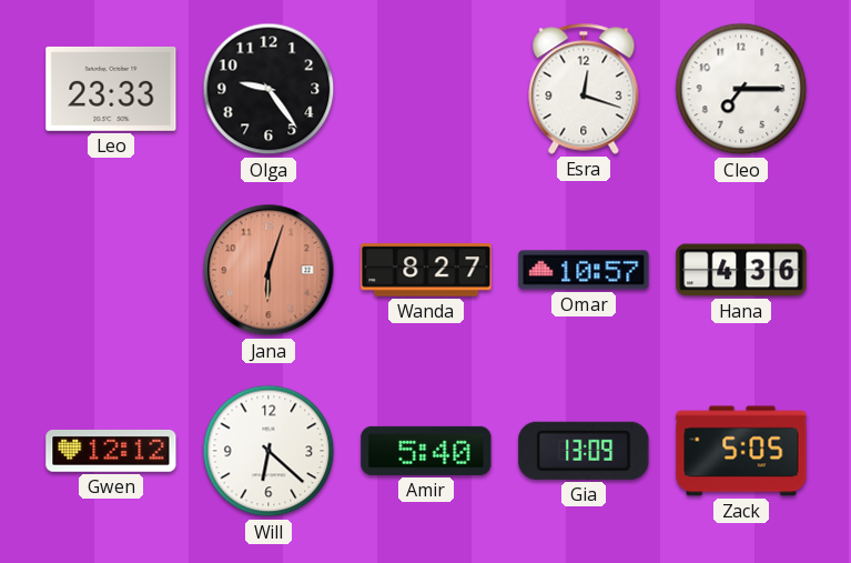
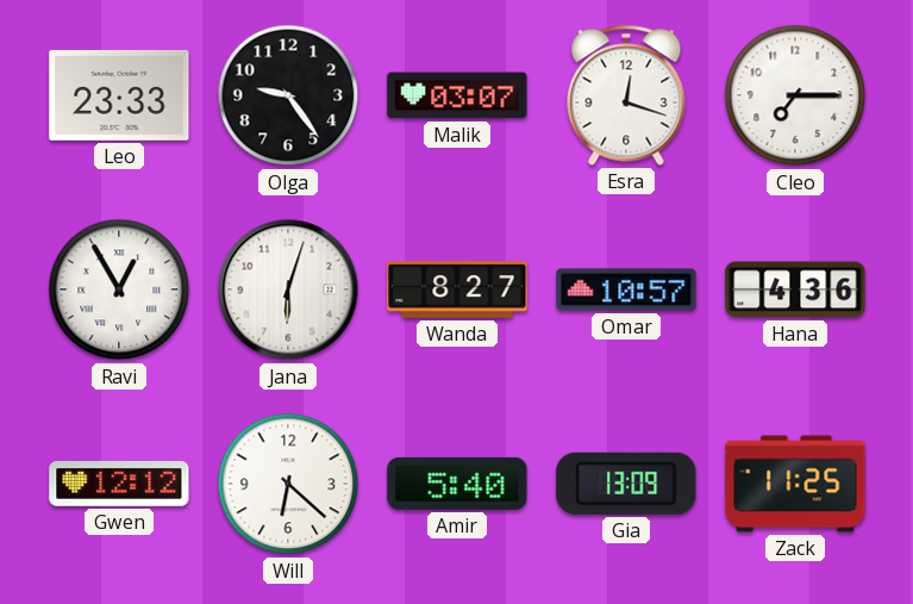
Malik: none -> 03:07
Ravi: none -> 12:55
Jana dial: salmon -> white
Zack: 5:05 -> 11:25
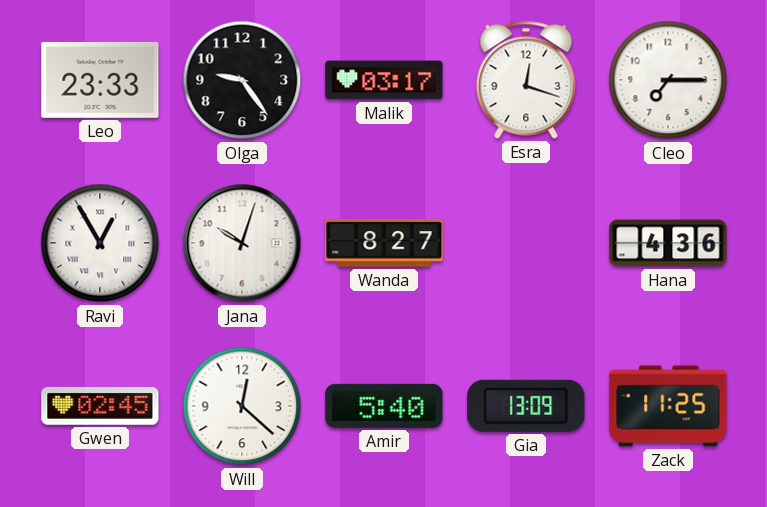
Malik: 03:07 -> 03:17
Jana: 6:03 -> 10:03
Omar: 10:57 -> none
Gwen: 12:12 -> 02:45
Will: 6:22 -> 12:22
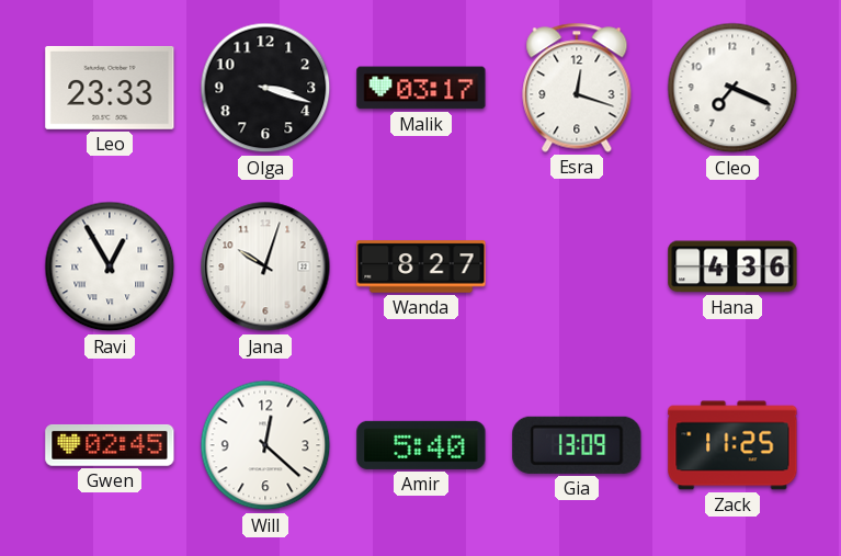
Olga: 9:24 -> 3:18
Cleo: 7:15 -> 7:19
